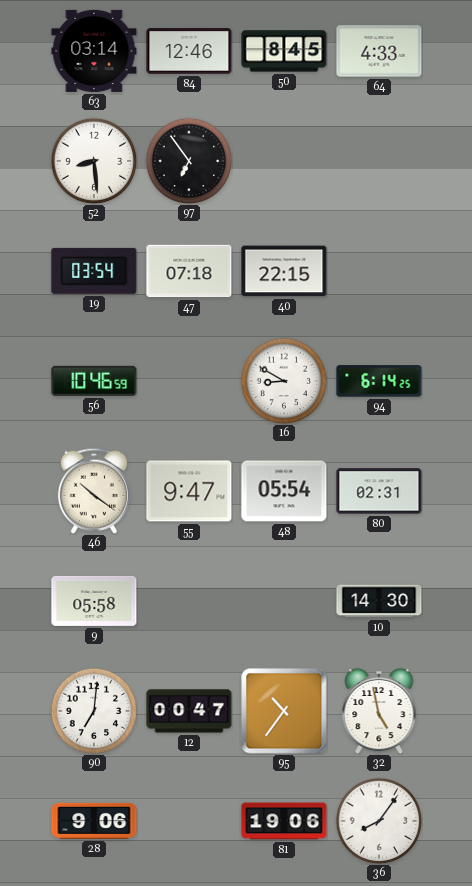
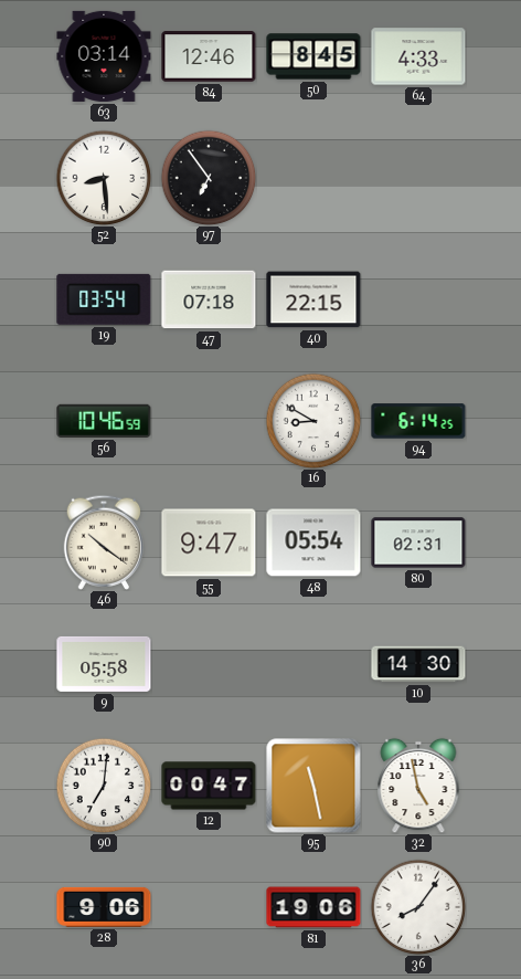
95: 10:36 -> 11:28
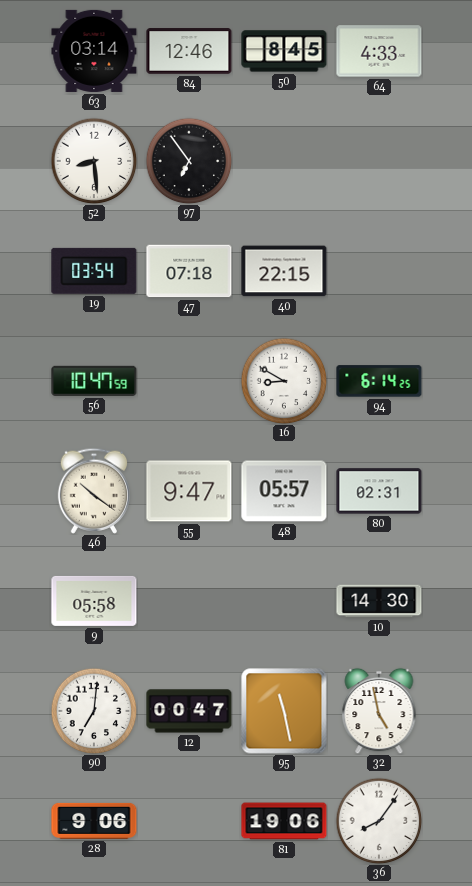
56: 10:46 -> 10:47
48: 05:54 -> 05:57
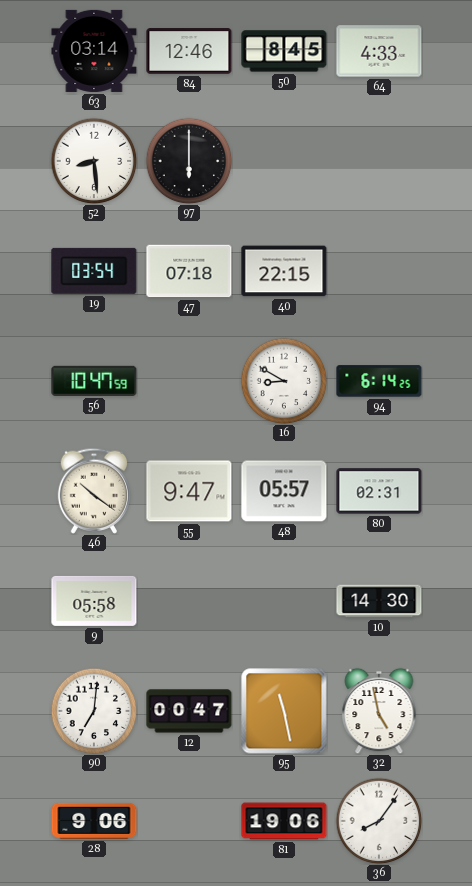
97: 6:54 -> 6:00
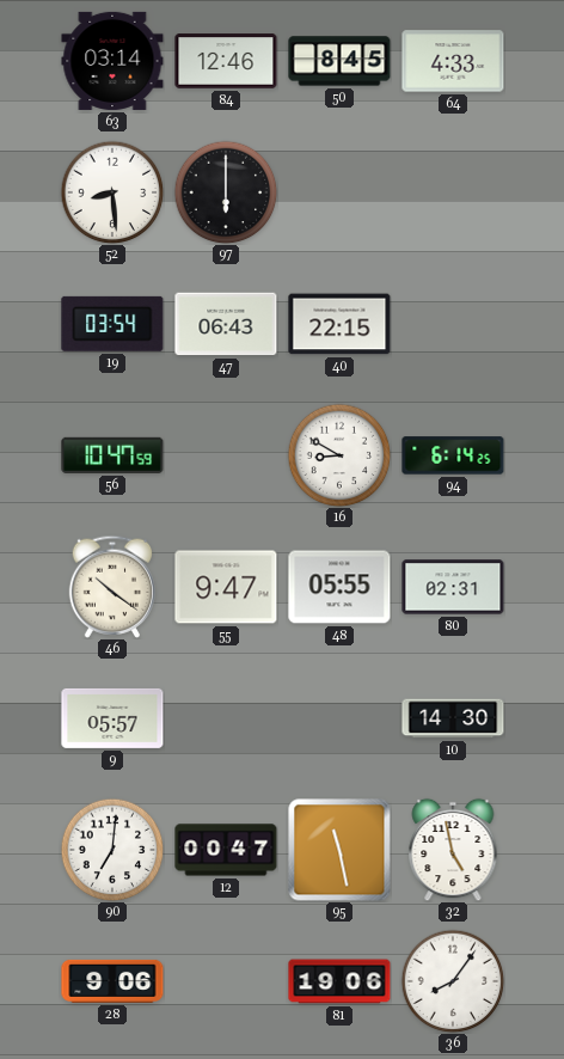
47: 07:18 -> 06:43
48: 05:57 -> 05:55
9: 05:58 -> 05:57
